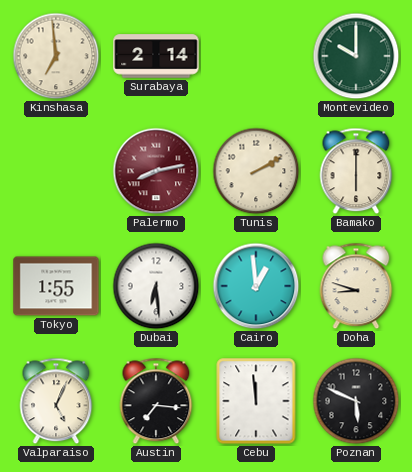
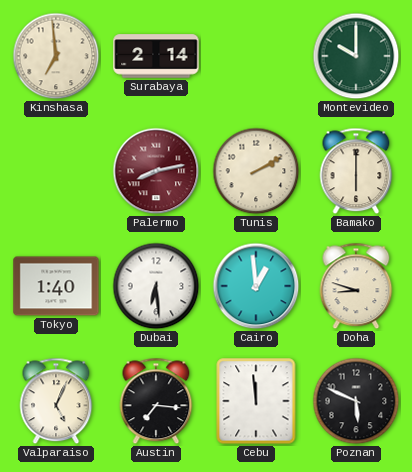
Tokyo: 1:55 -> 1:40
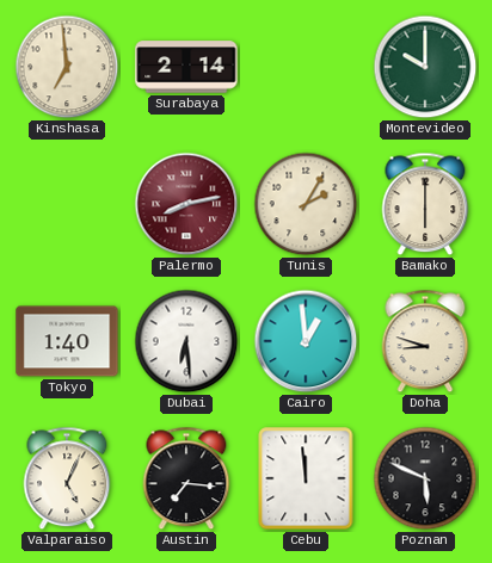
Tunis: 2:10 -> 2:05
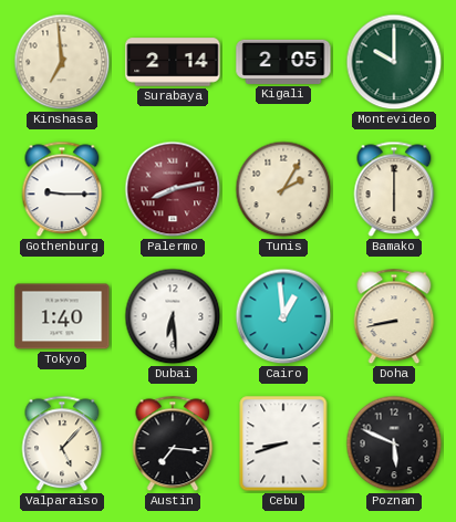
Kigali: none -> 2:05
Gothenburg: none -> 9:15
Doha: 8:48 -> 8:43
Valparaiso: 5:04 -> 5:07
Cebu: 11:59 -> 8:42
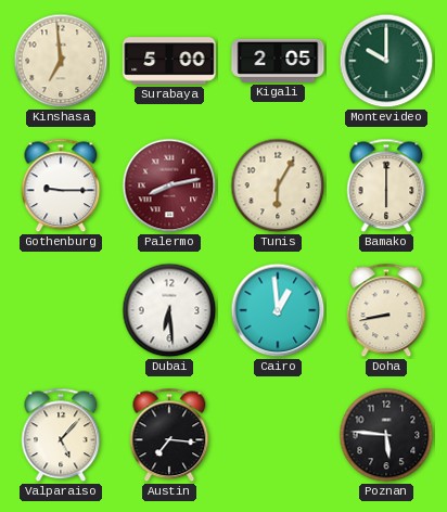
Surabaya: 2:14 -> 5:00
Tunis: 2:05 -> 6:05
Tokyo: 1:40 -> none
Cebu: 8:42 -> none
Poznan: 5:49 -> 5:46
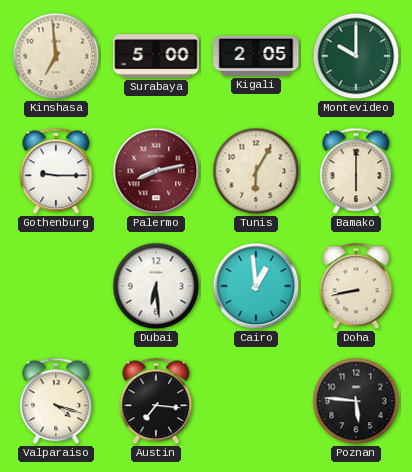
Valparaiso: 5:07 -> 4:18
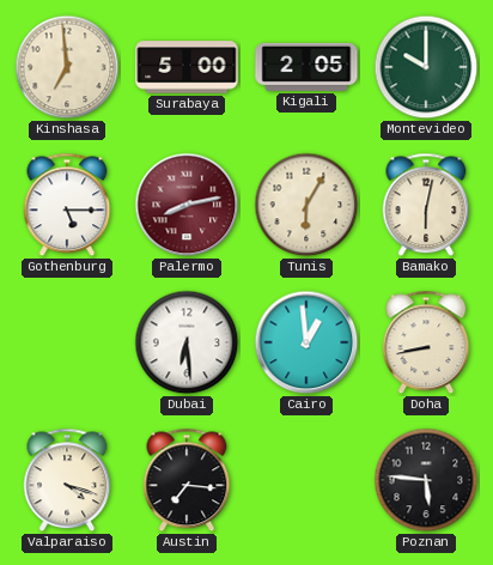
Gothenburg: 9:15 -> 5:15
Bamako: 6:00 -> 6:02
